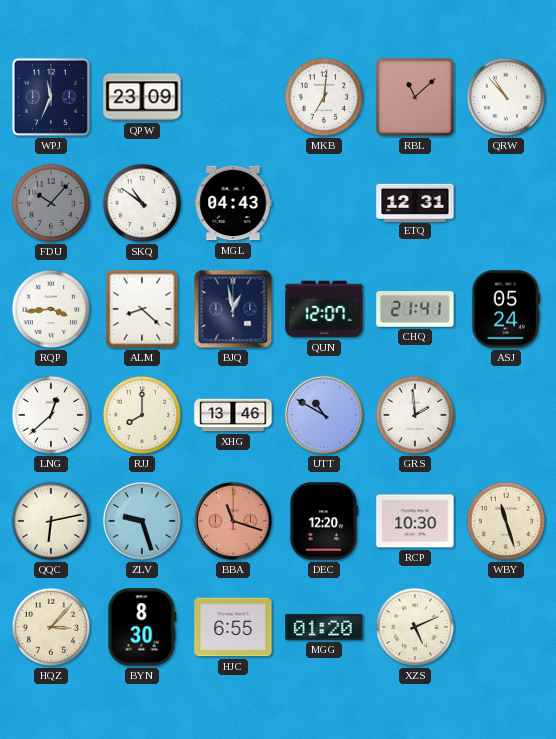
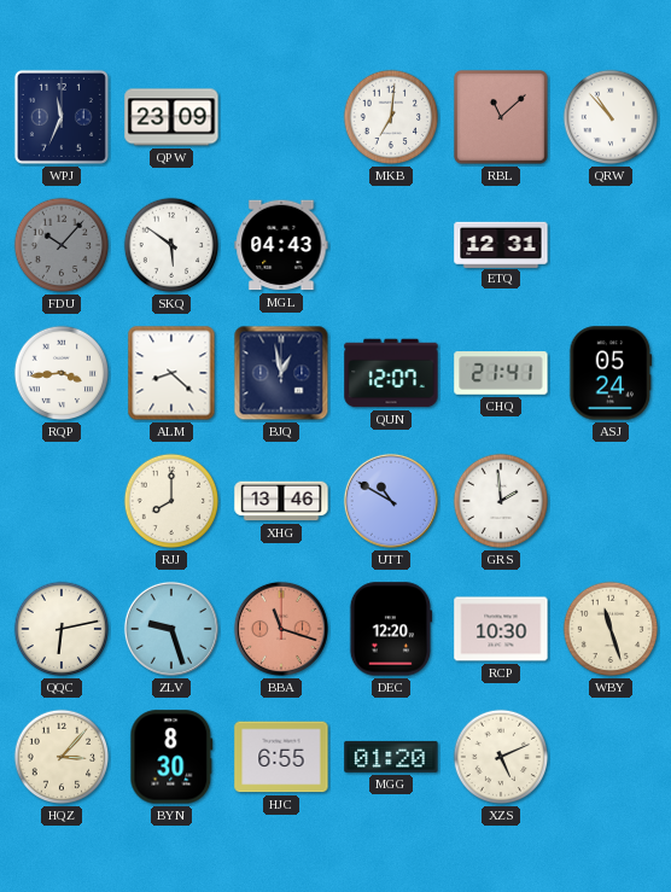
SKQ: 10:51 -> 5:51
LNG: 12:38 -> none
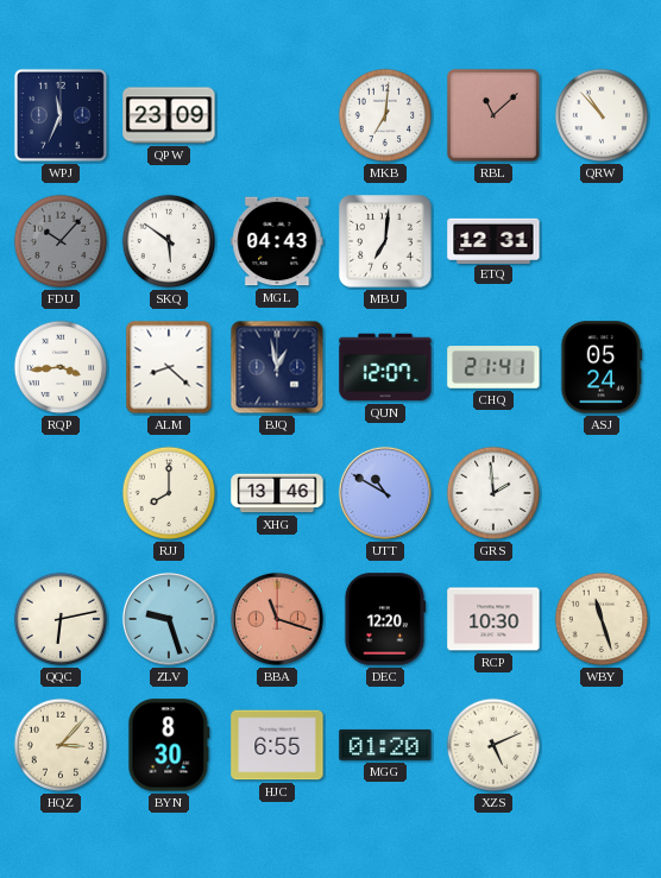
MBU: none -> 7:01
